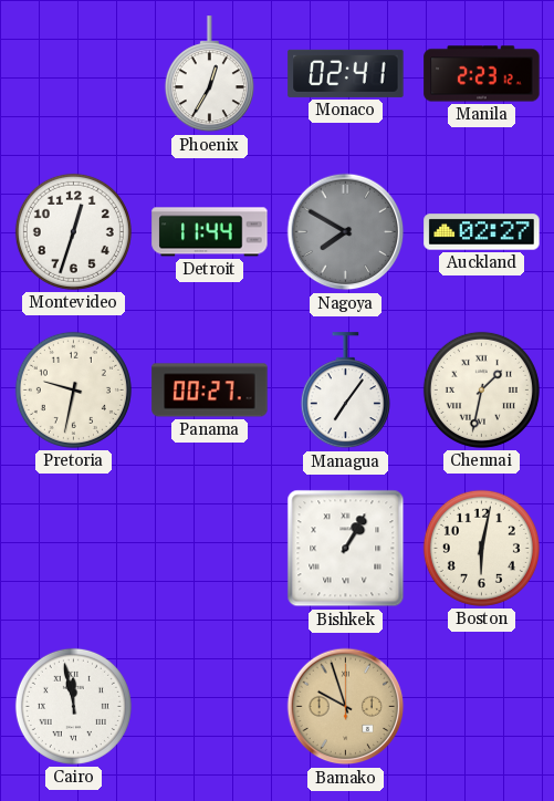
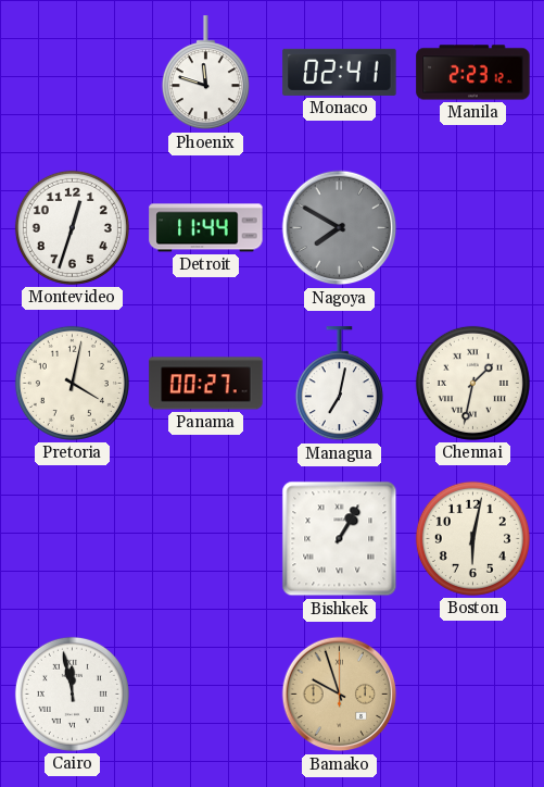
Phoenix: 12:35 -> 11:48
Auckland: 02:27 -> none
Pretoria: 9:32 -> 4:02
Managua: 7:06 -> 7:02
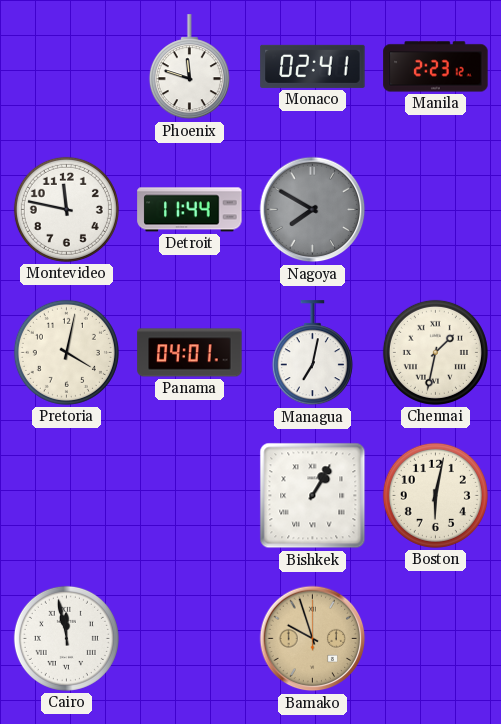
Montevideo: 12:33 -> 11:47
Panama: 00:27 -> 04:01
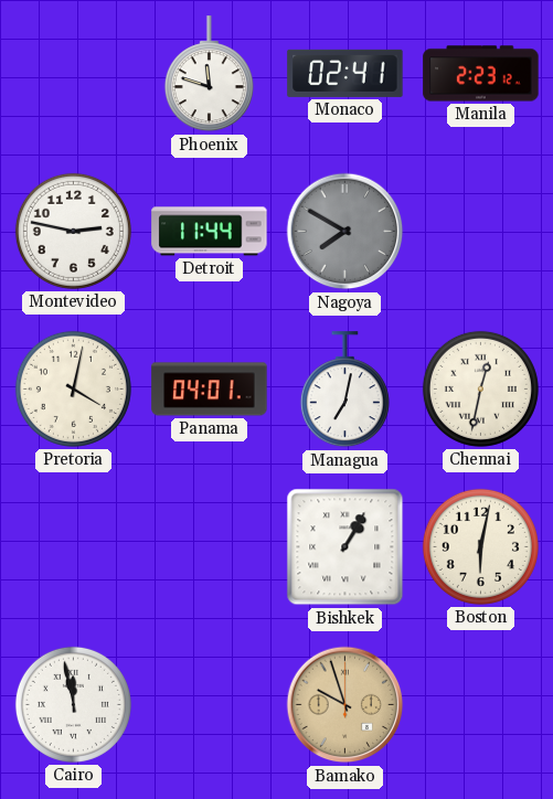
Montevideo: 11:47 -> 2:47
Chennai: 1:32 -> 12:32
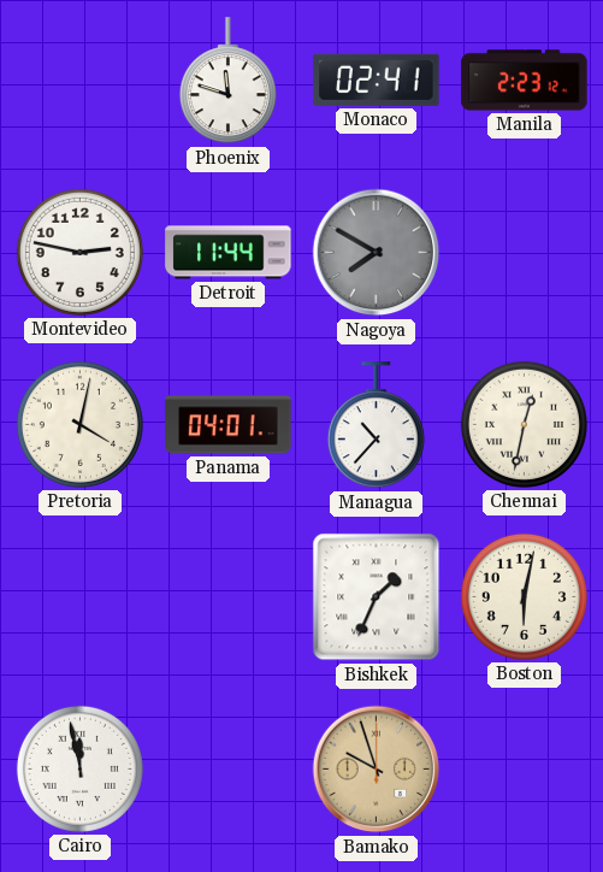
Managua: 7:02 -> 10:37
Bishkek: 1:05 -> 1:34
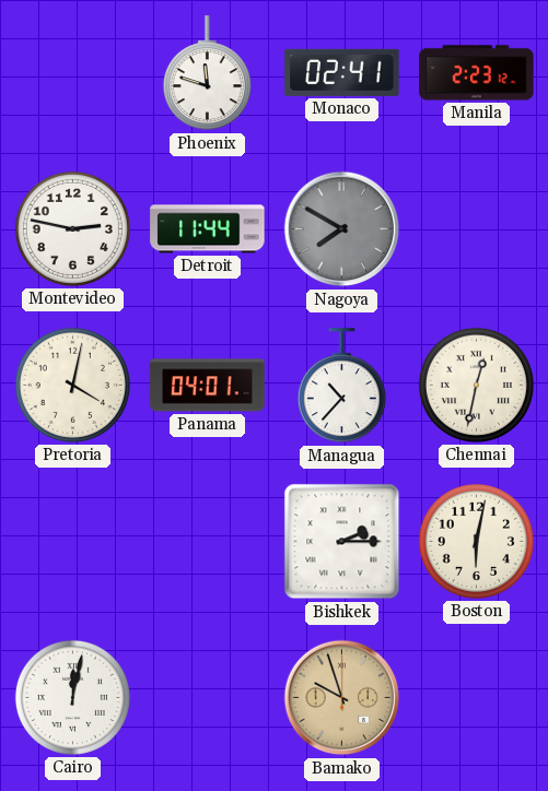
Bishkek: 1:34 -> 2:15
Cairo: 11:58 -> 12:02
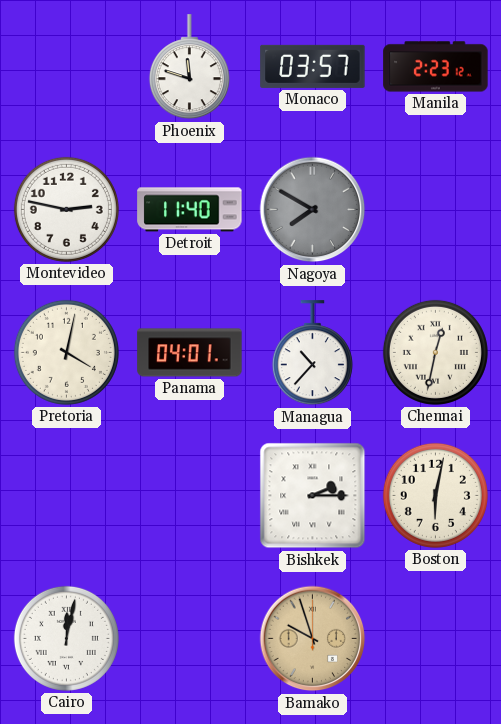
Monaco: 02:41 -> 03:57
Detroit: 11:44 -> 11:40
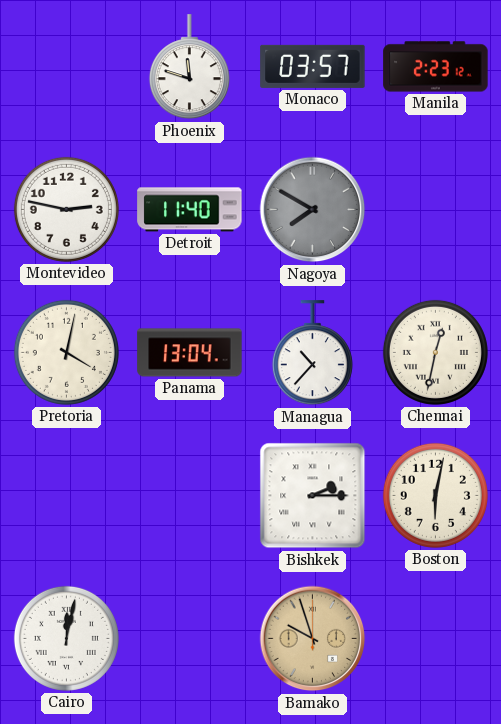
Panama: 04:01 -> 13:04
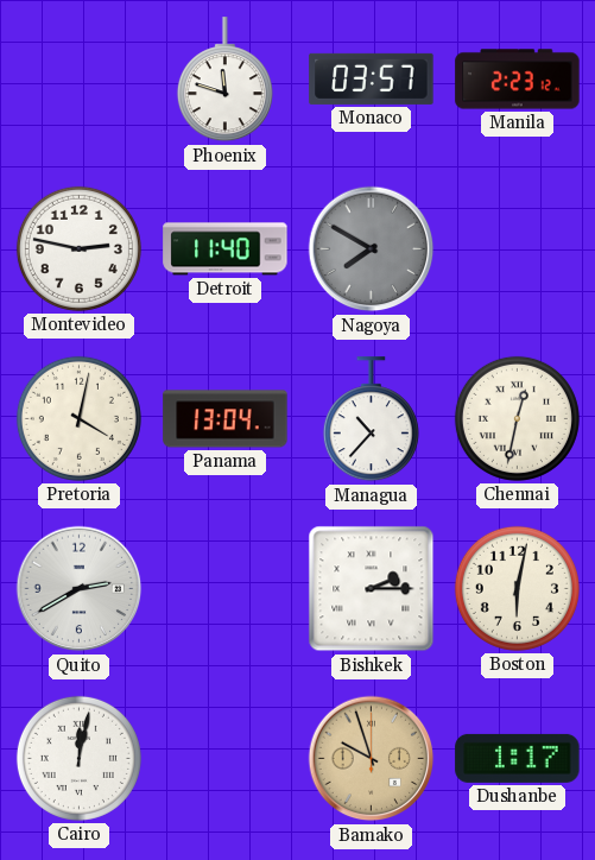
Quito: none -> 2:40
Dushanbe: none -> 1:17
